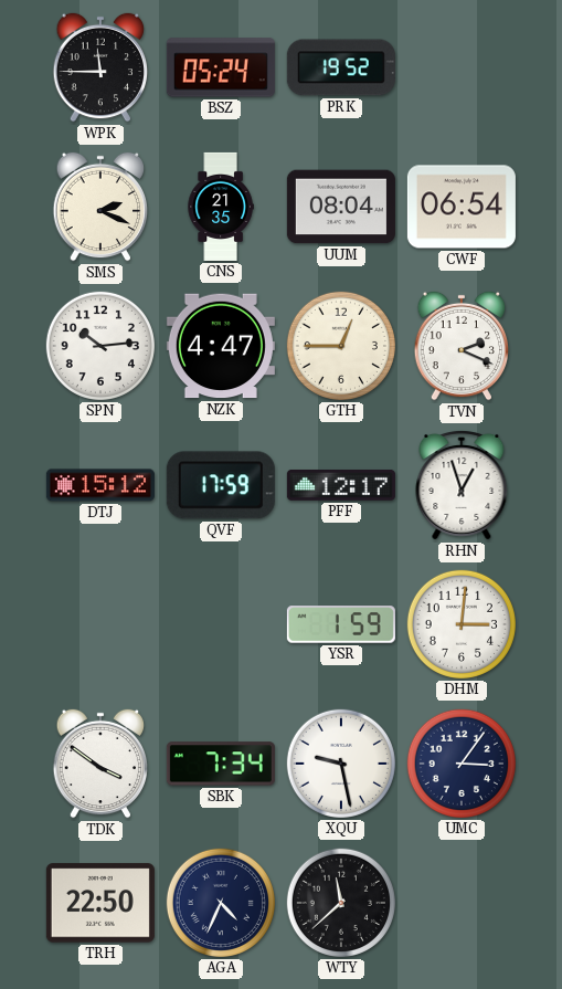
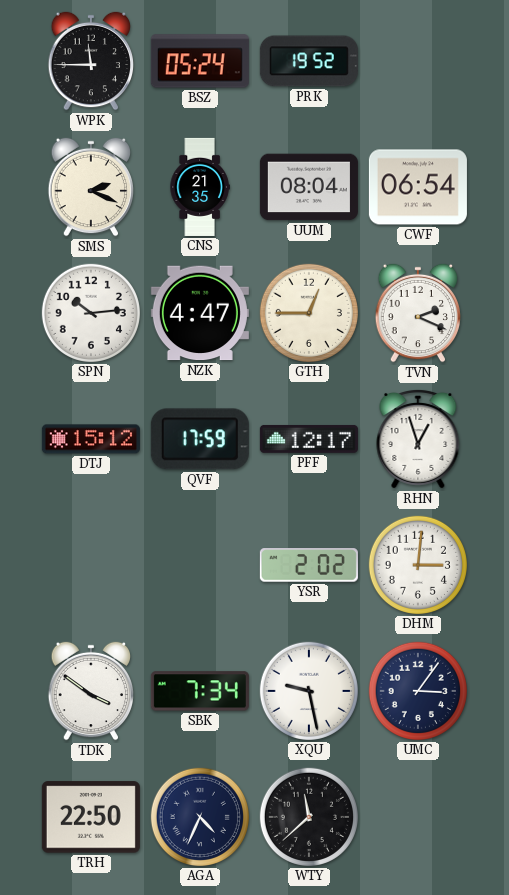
YSR: 1:59 -> 2:02
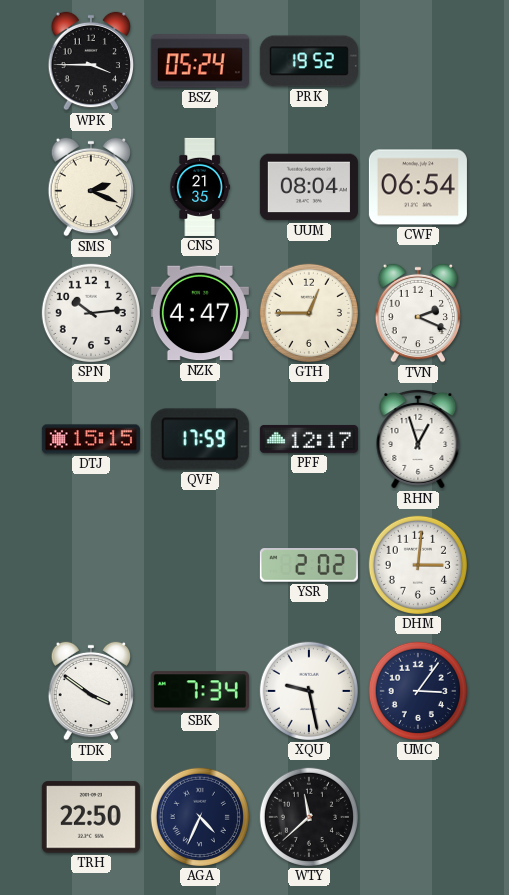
WPK: 11:45 -> 3:45
DTJ: 15:12 -> 15:15
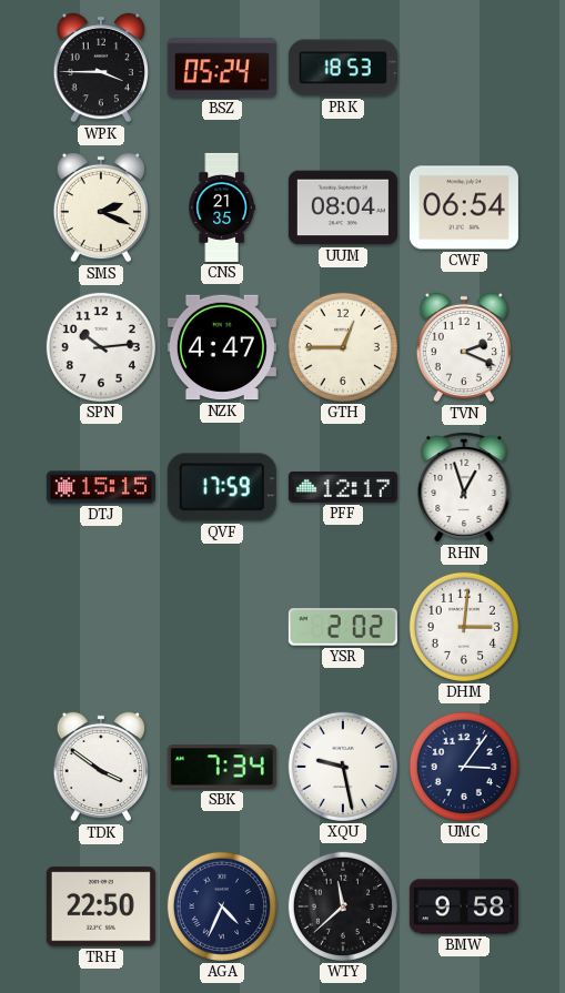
PRK: 19:52 -> 18:53
BMW: none -> 9:58
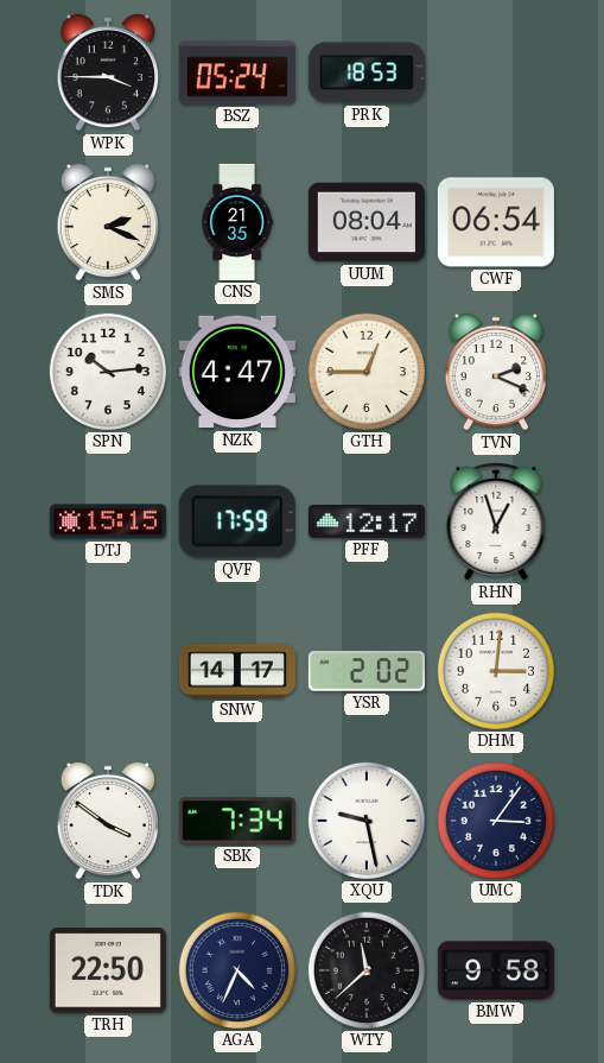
SNW: none -> 14:17
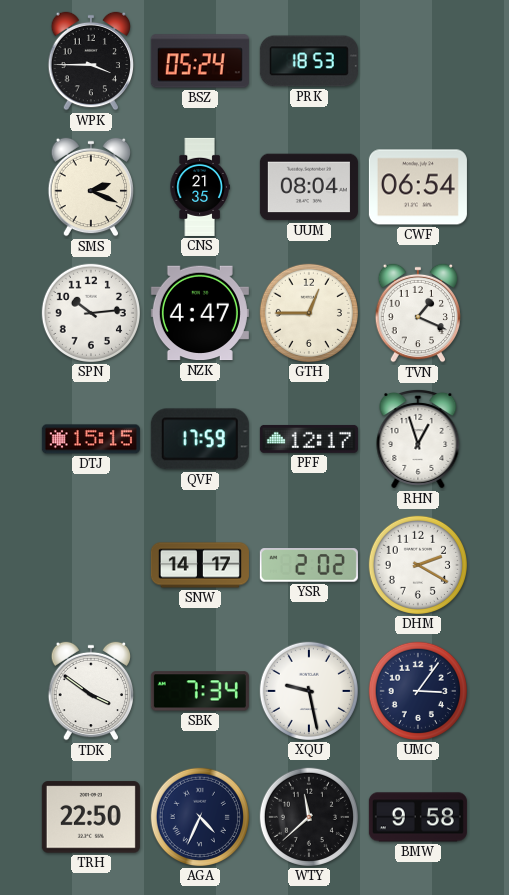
TVN: 2:19 -> 1:19
DHM: 3:01 -> 2:20
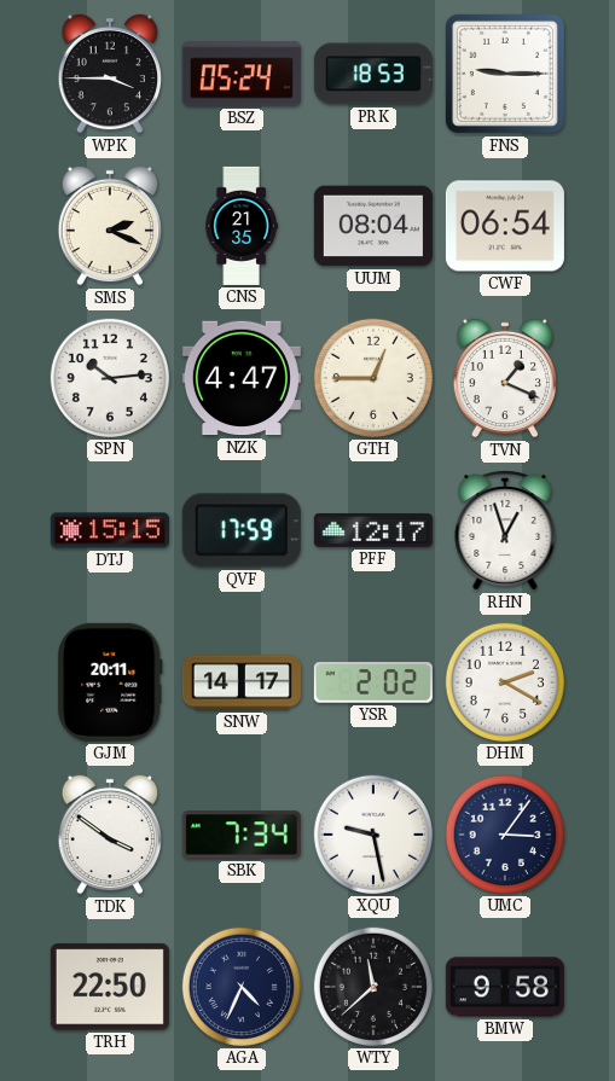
FNS: none -> 9:15
GJM: none -> 20:11
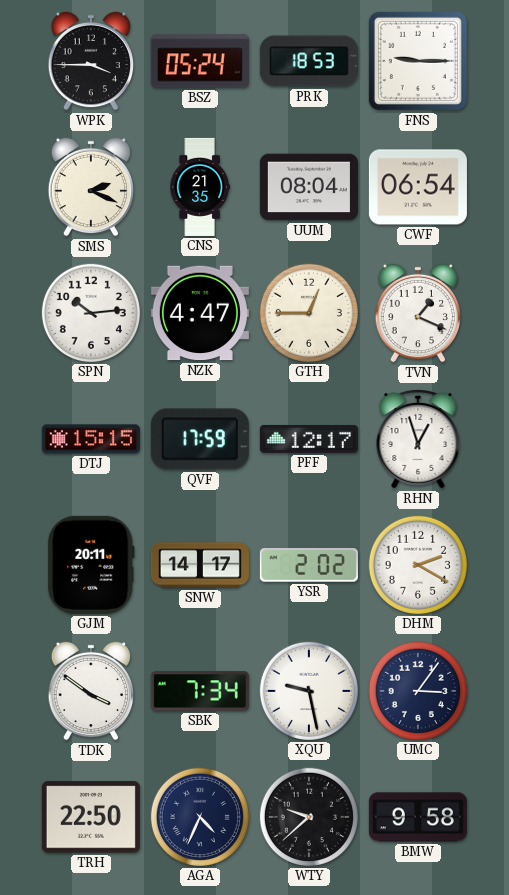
WTY: 11:38 -> 9:38
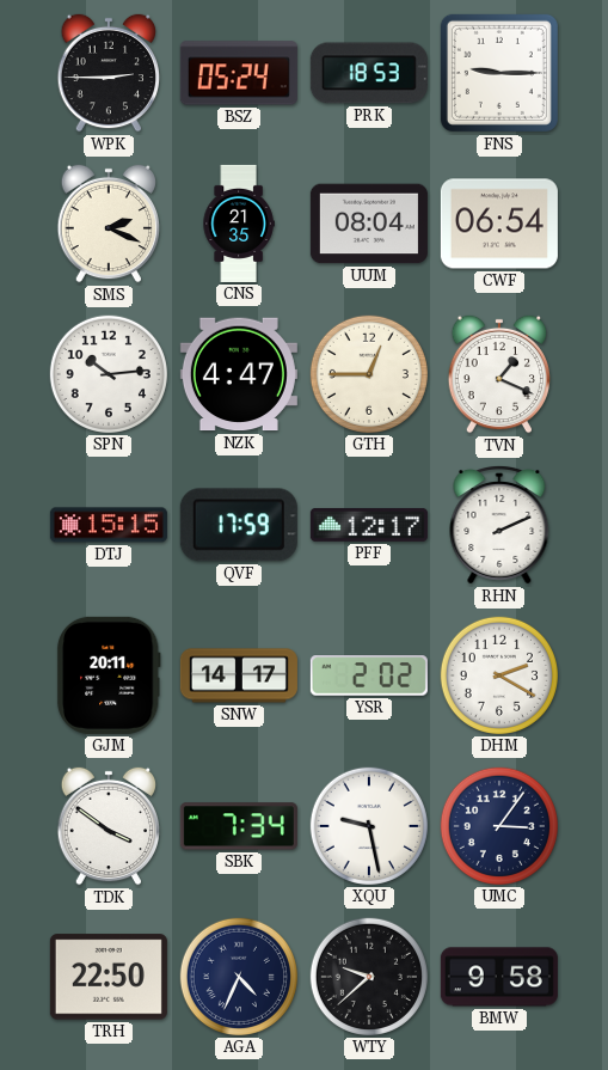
WPK: 3:45 -> 2:45
RHN: 12:57 -> 2:11
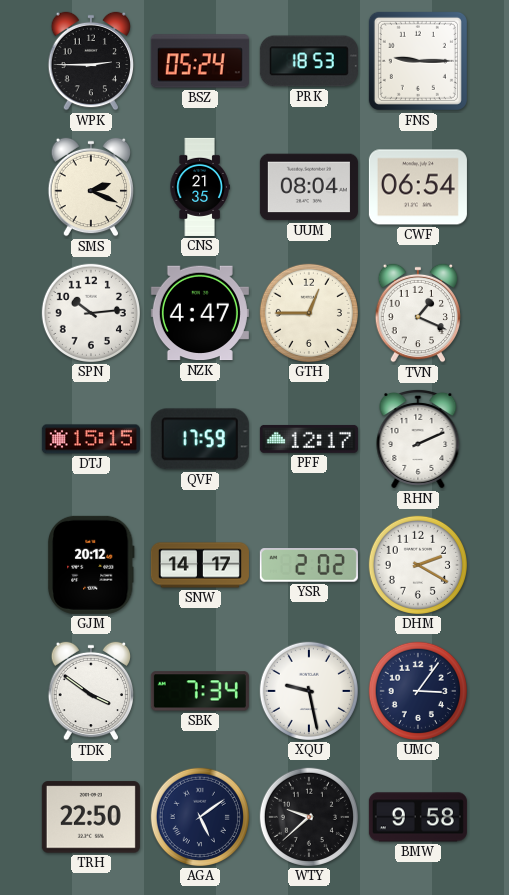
GJM: 20:11 -> 20:12
AGA: 4:34 -> 5:09
